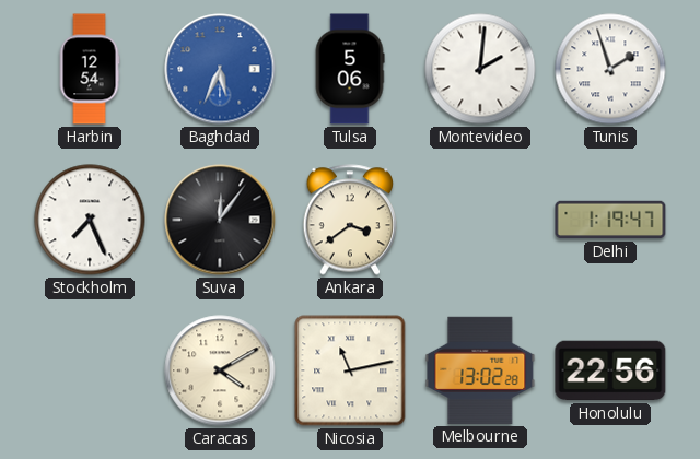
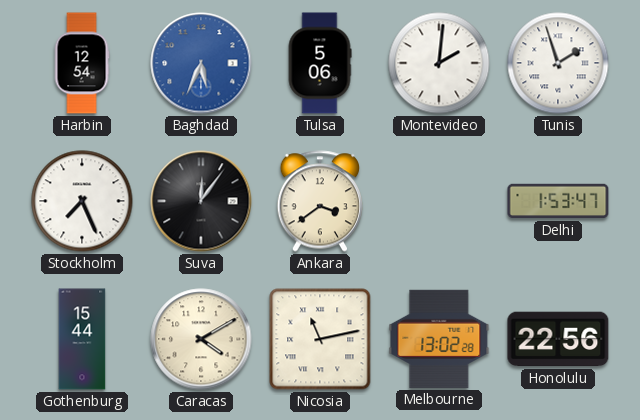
Delhi: 1:19 -> 1:53
Gothenburg: none -> 15:44
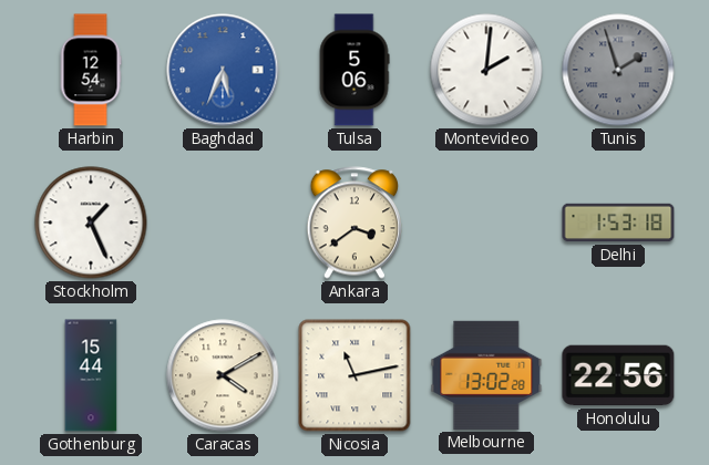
Tunis dial: white -> grey
Stockholm: 7:26 -> 1:26
Suva: 12:06 -> none
Delhi: 1:53:47 -> 1:53:18
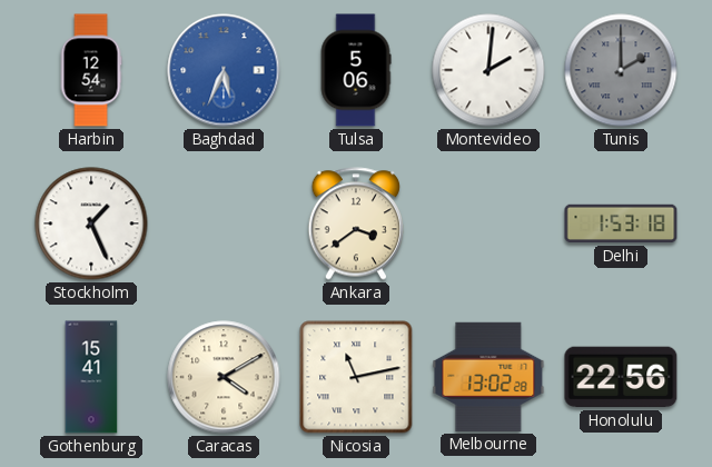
Tunis: 1:57 -> 2:00
Gothenburg: 15:44 -> 15:41
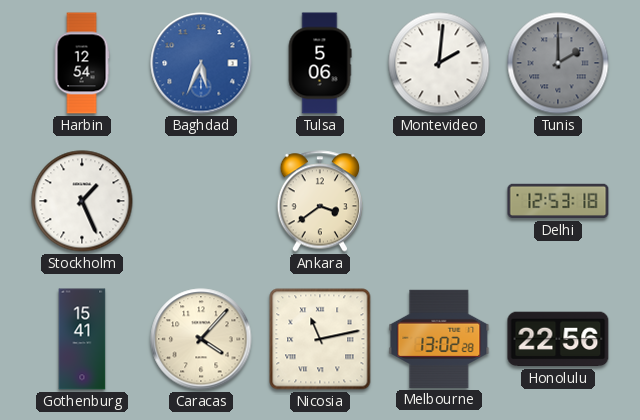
Delhi: 1:53 -> 12:53
Caracas: 4:10 -> 4:07
